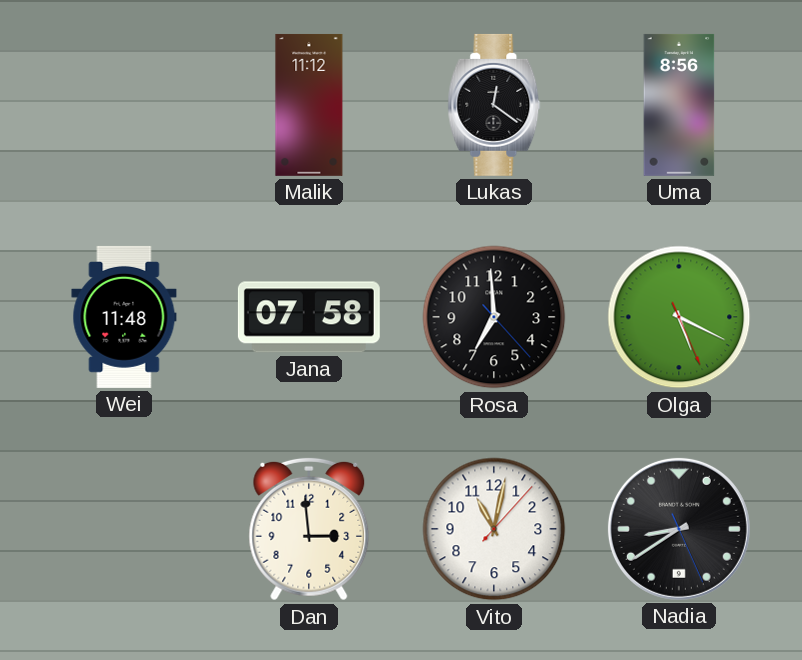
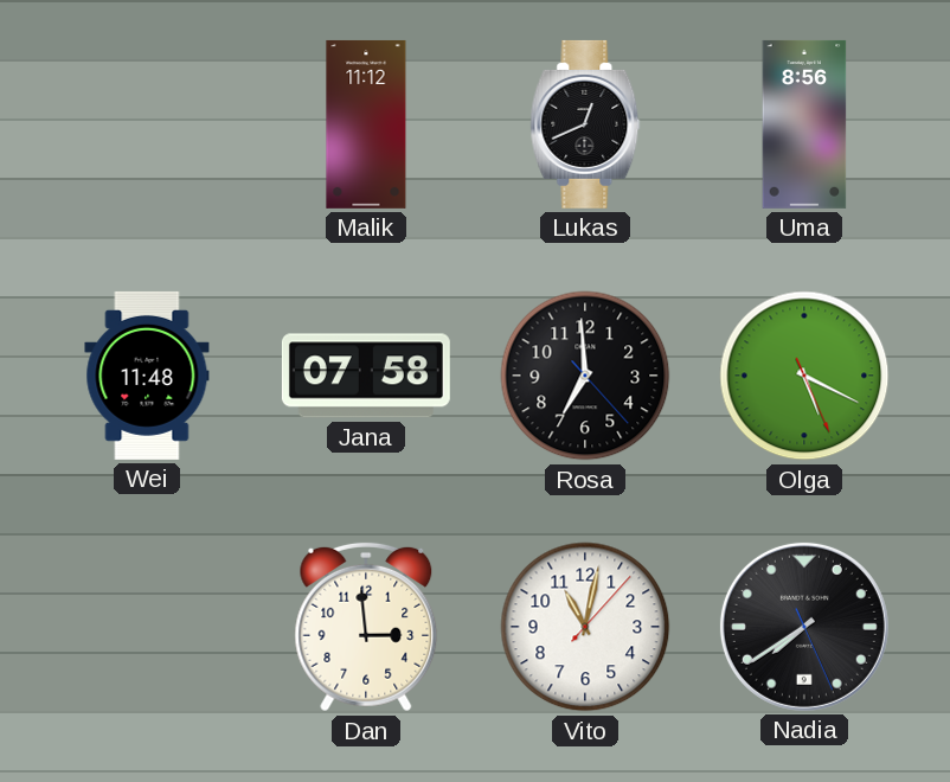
Lukas: 12:21 -> 12:41
Nadia: 8:39 -> 7:39
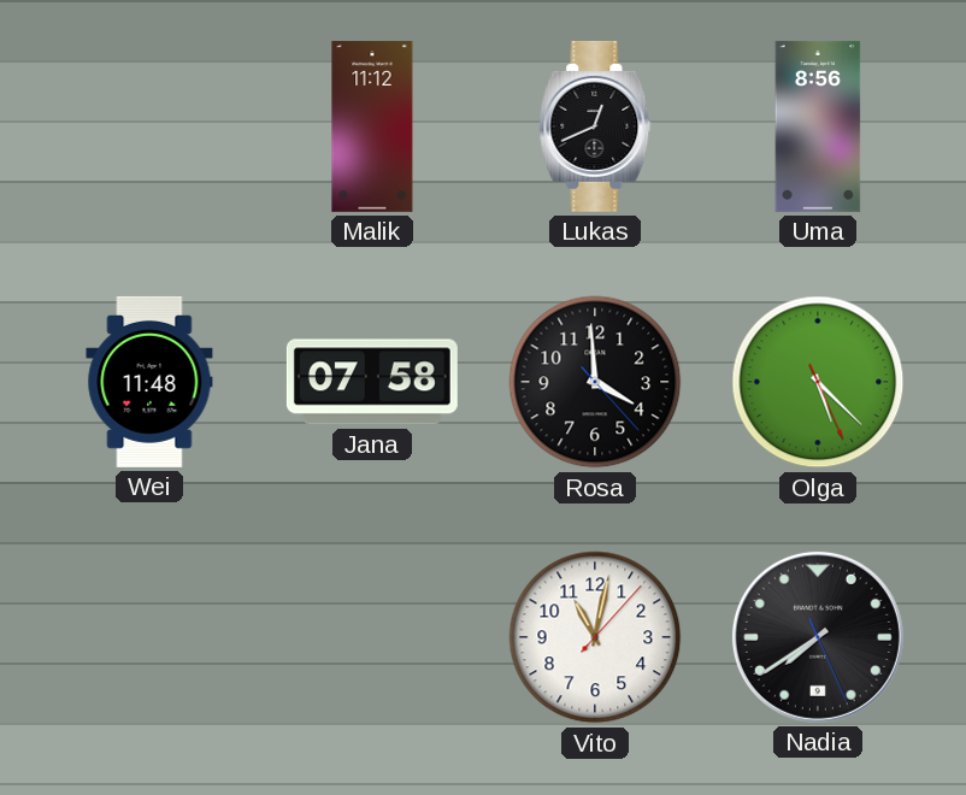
Rosa: 6:59 -> 3:59
Olga: 5:19 -> 5:22
Dan: 2:59 -> none
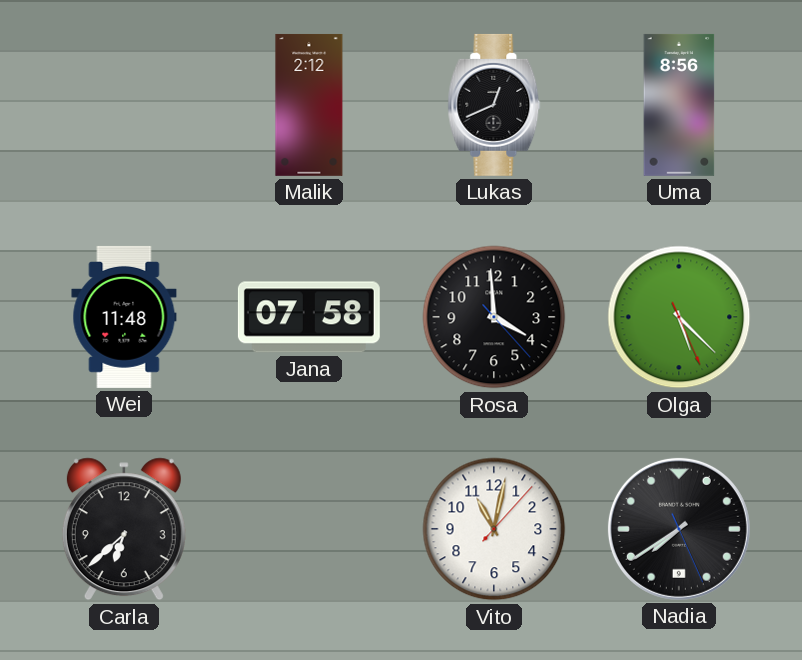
Malik: 11:12 -> 2:12
Carla: none -> 6:38
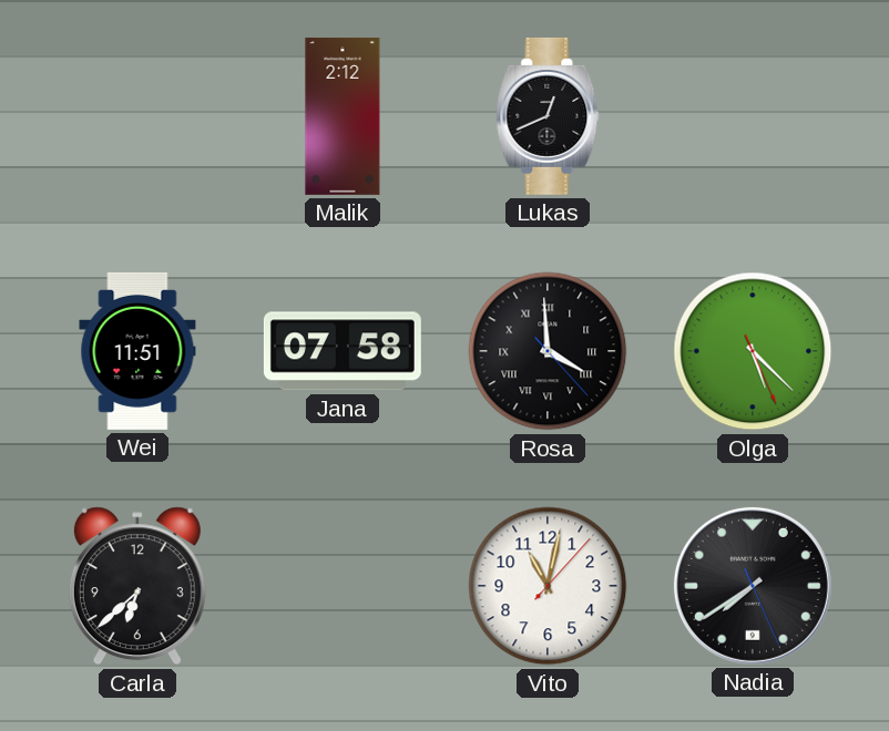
Uma: 8:56 -> none
Wei: 11:48 -> 11:51
Rosa numerals: Arabic -> Roman
